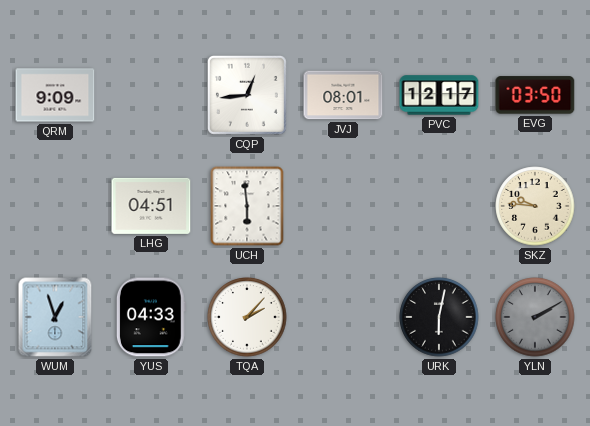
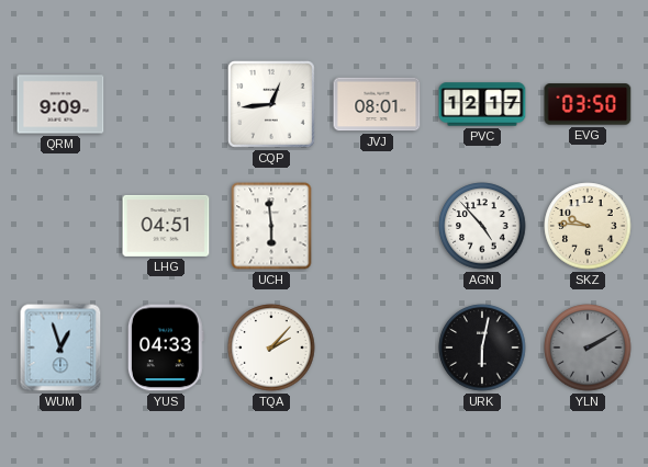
AGN: none -> 4:53
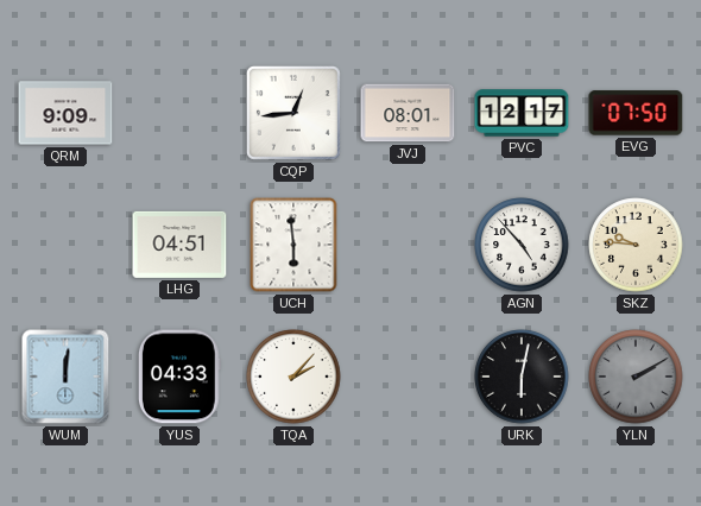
EVG: 03:50 -> 07:50
WUM: 12:57 -> 12:01
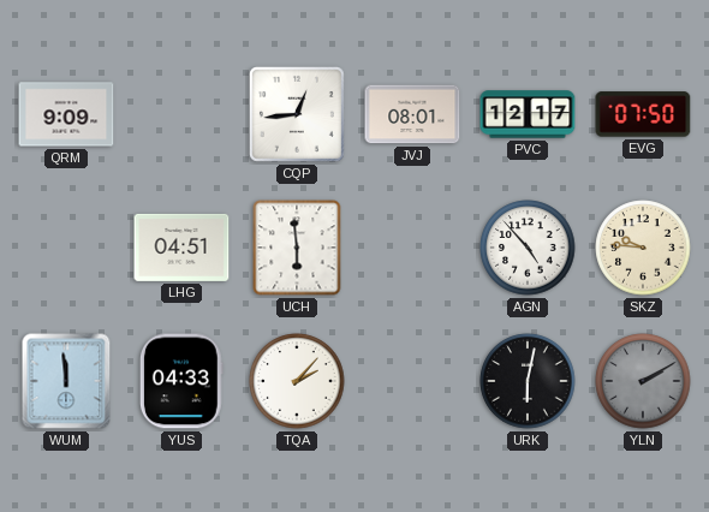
WUM: 12:01 -> 11:59
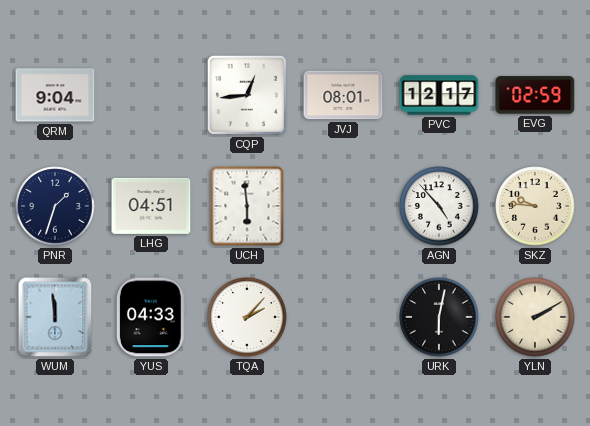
QRM: 9:09 -> 9:04
EVG: 07:50 -> 02:59
PNR: none -> 1:33
YLN dial: grey -> cream
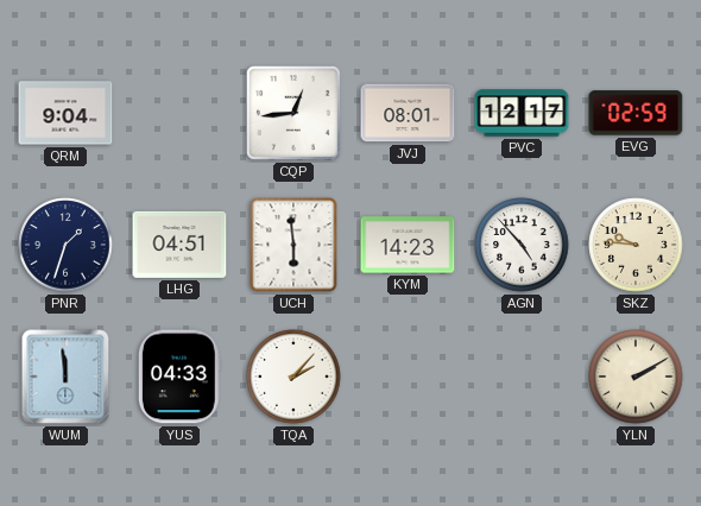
KYM: none -> 14:23
URK: 6:02 -> none
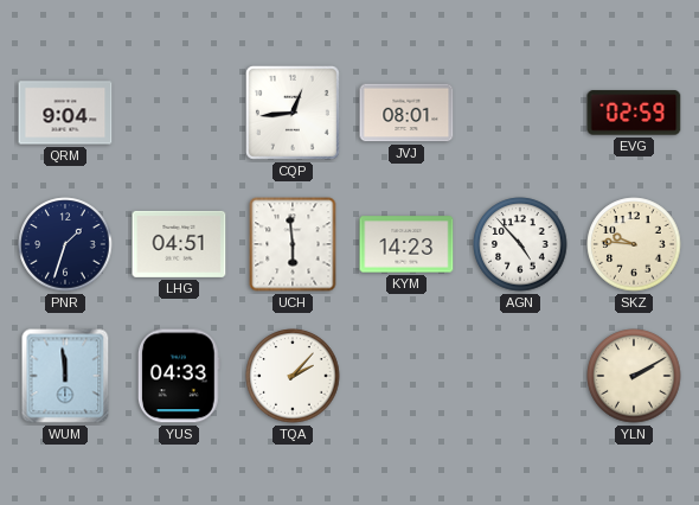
PVC: 12:17 -> none
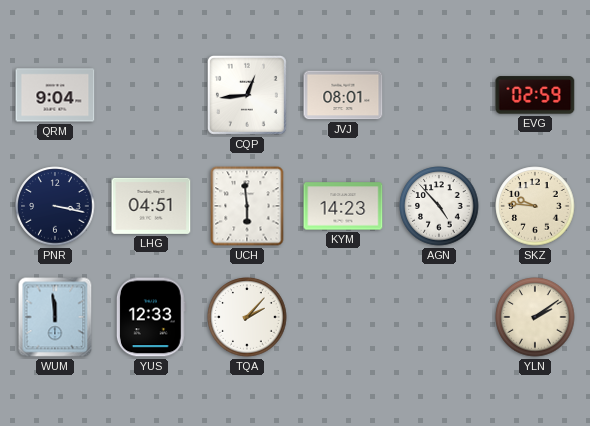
PNR: 1:33 -> 3:17
YUS: 04:33 -> 12:33
YLN: 2:10 -> 2:09
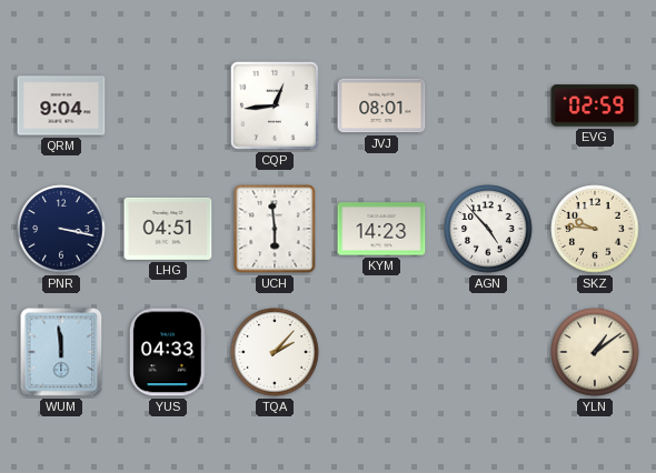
YUS: 12:33 -> 04:33
YLN: 2:09 -> 1:09
